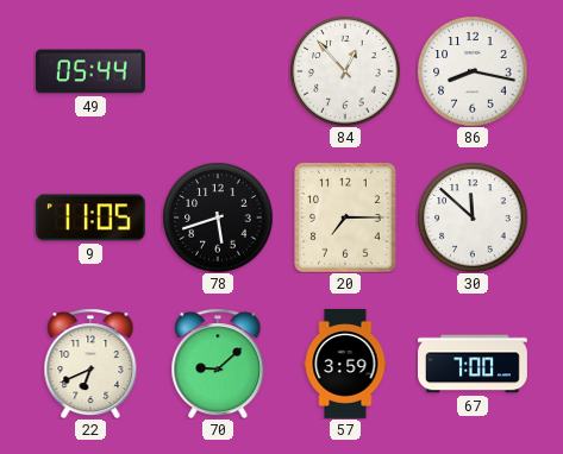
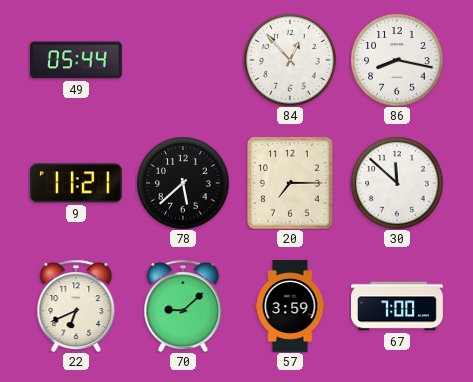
9: 11:05 -> 11:21
78: 5:42 -> 5:38
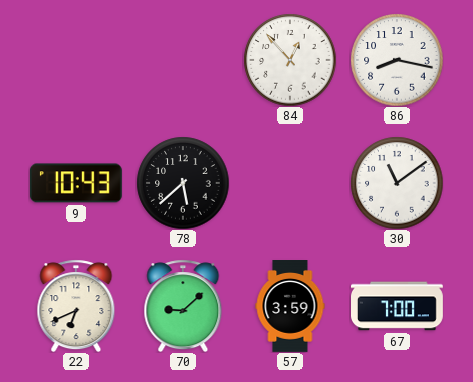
49: 05:44 -> none
9: 11:21 -> 10:43
20: 7:15 -> none
30: 11:52 -> 11:09
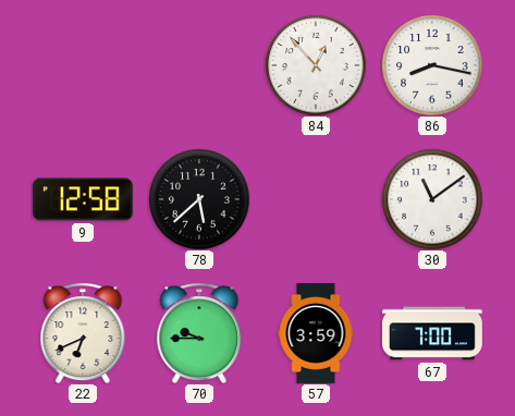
9: 10:43 -> 12:58
70: 9:08 -> 9:45
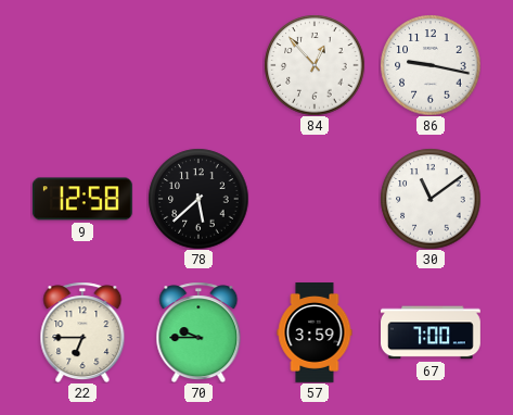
86: 8:17 -> 9:17
22: 6:41 -> 6:45
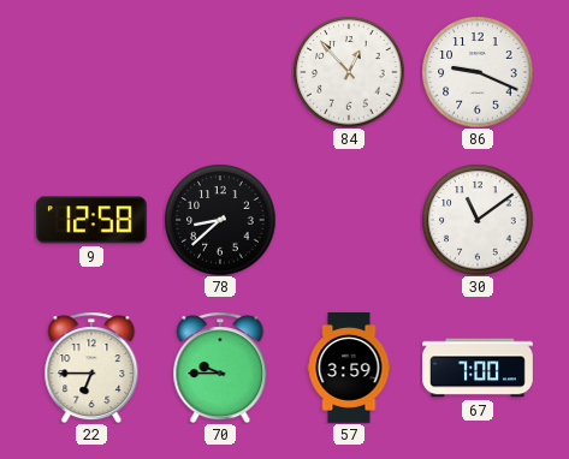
86: 9:17 -> 9:19
78: 5:38 -> 8:38
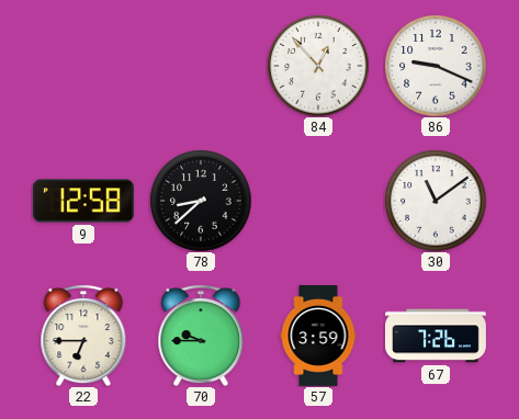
67: 7:00 -> 7:26
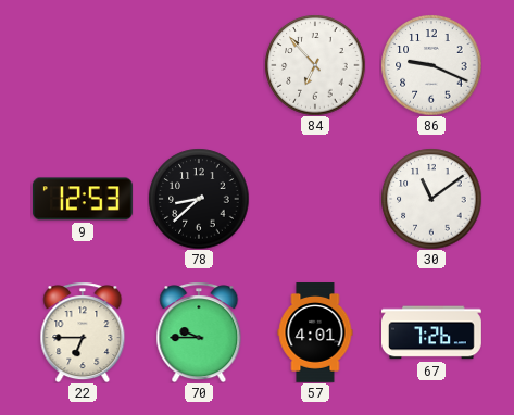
84: 12:53 -> 6:53
9: 12:58 -> 12:53
57: 3:59 -> 4:01
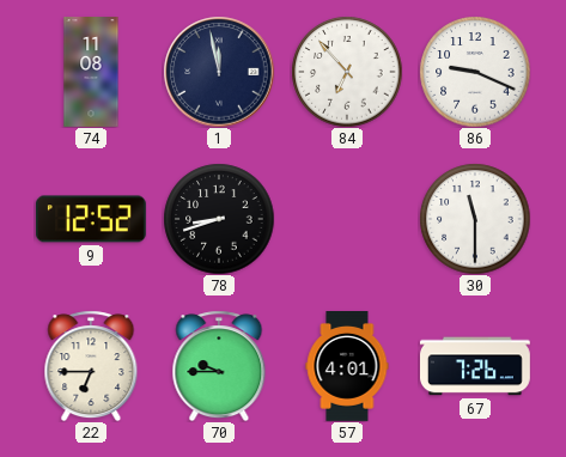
74: none -> 11:08
1: none -> 11:58
9: 12:53 -> 12:52
78: 8:38 -> 8:42
30: 11:09 -> 11:30
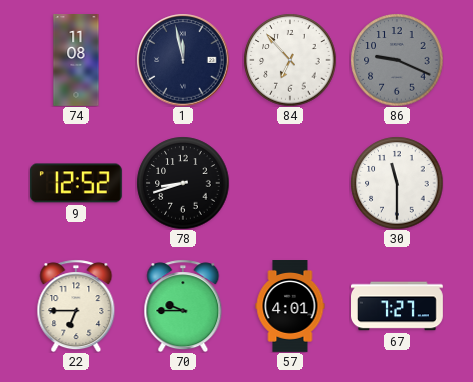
86 dial: white -> grey
67: 7:26 -> 7:27
